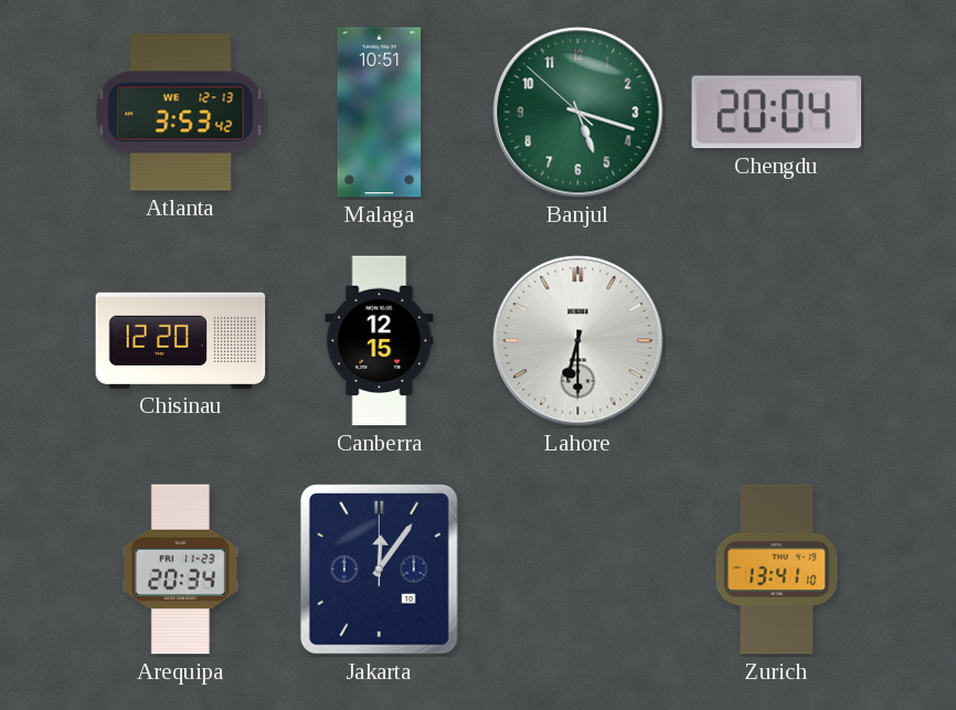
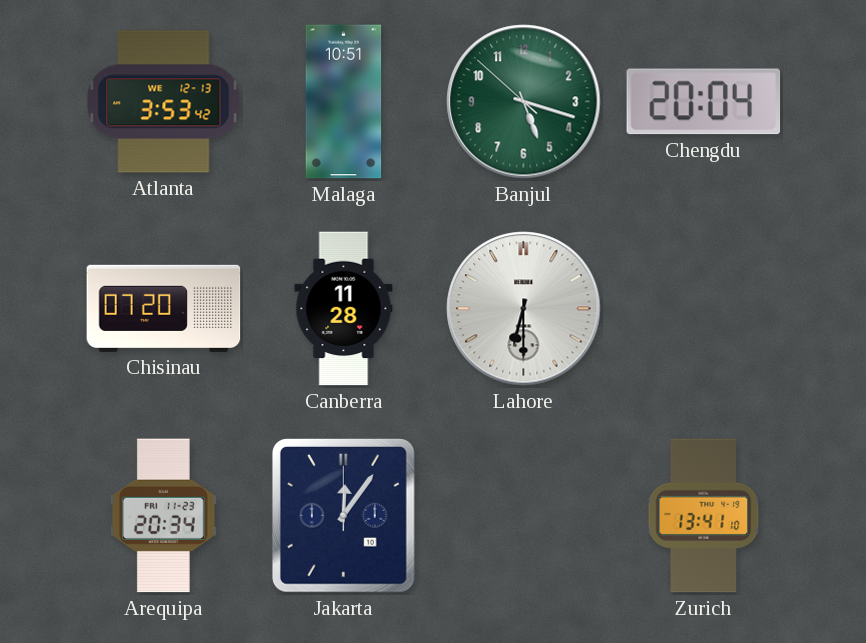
Chisinau: 12:20 -> 07:20
Canberra: 12:15 -> 11:28
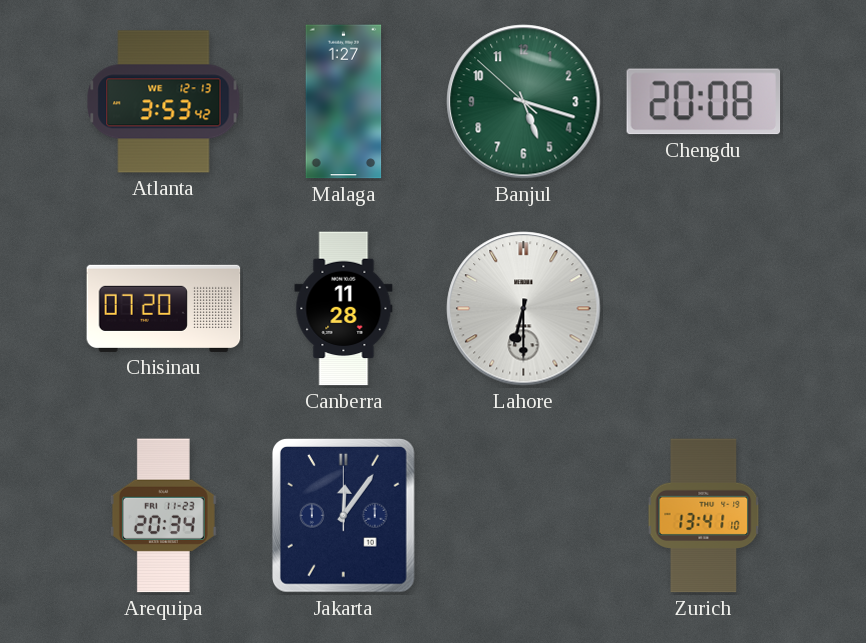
Malaga: 10:51 -> 1:27
Chengdu: 20:04 -> 20:08
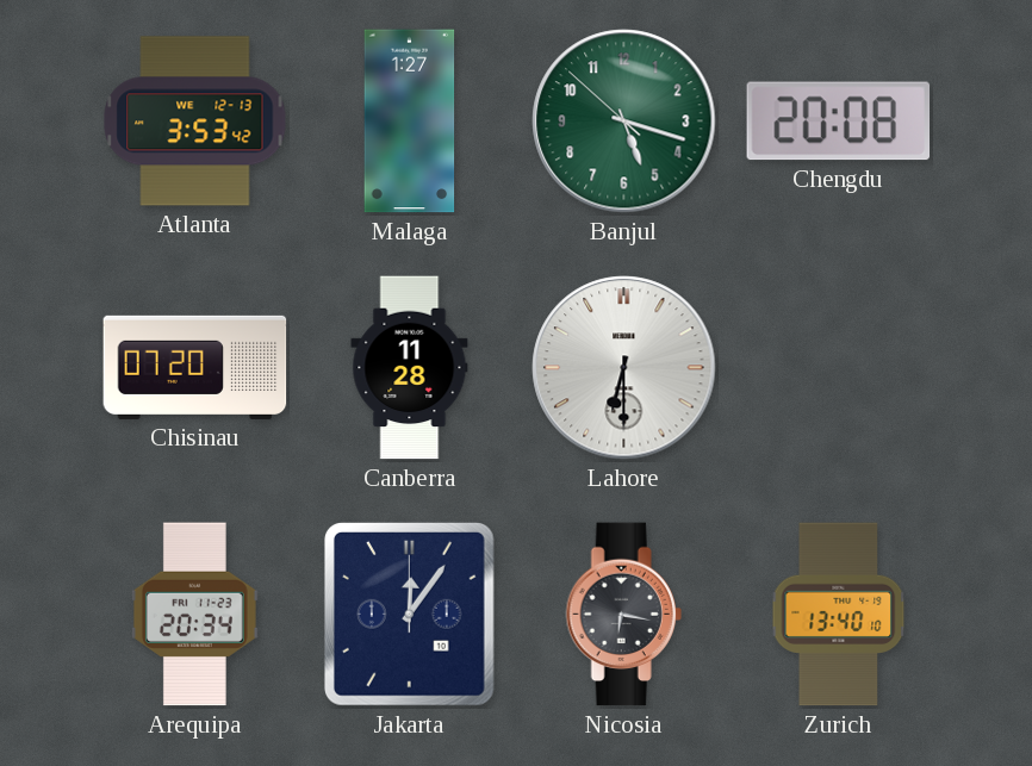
Nicosia: none -> 6:17
Zurich: 13:41 -> 13:40
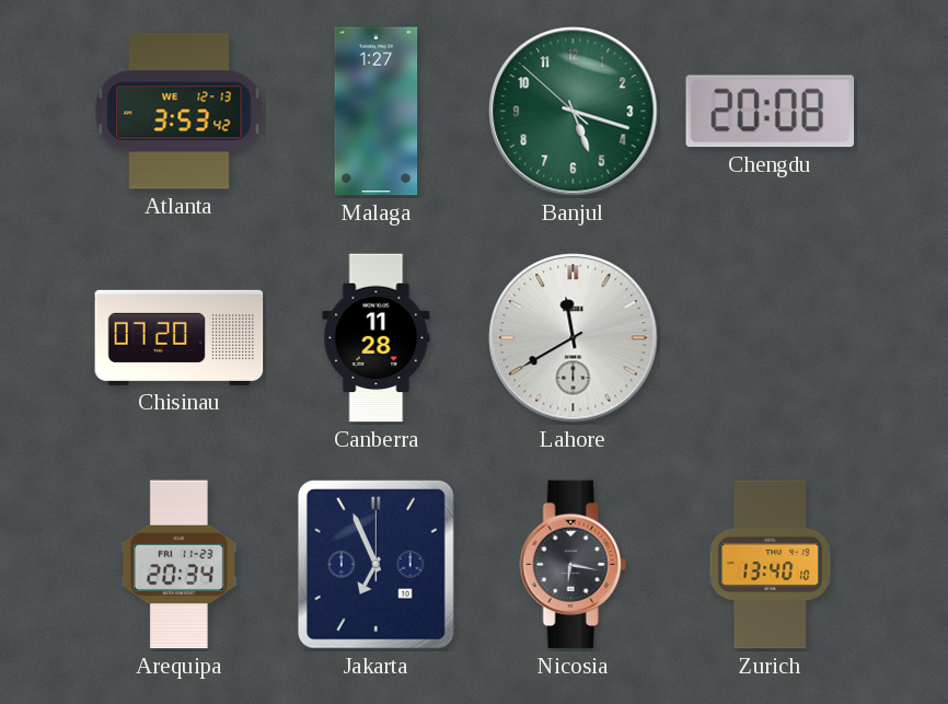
Lahore: 6:30 -> 11:40
Jakarta: 12:06 -> 6:56
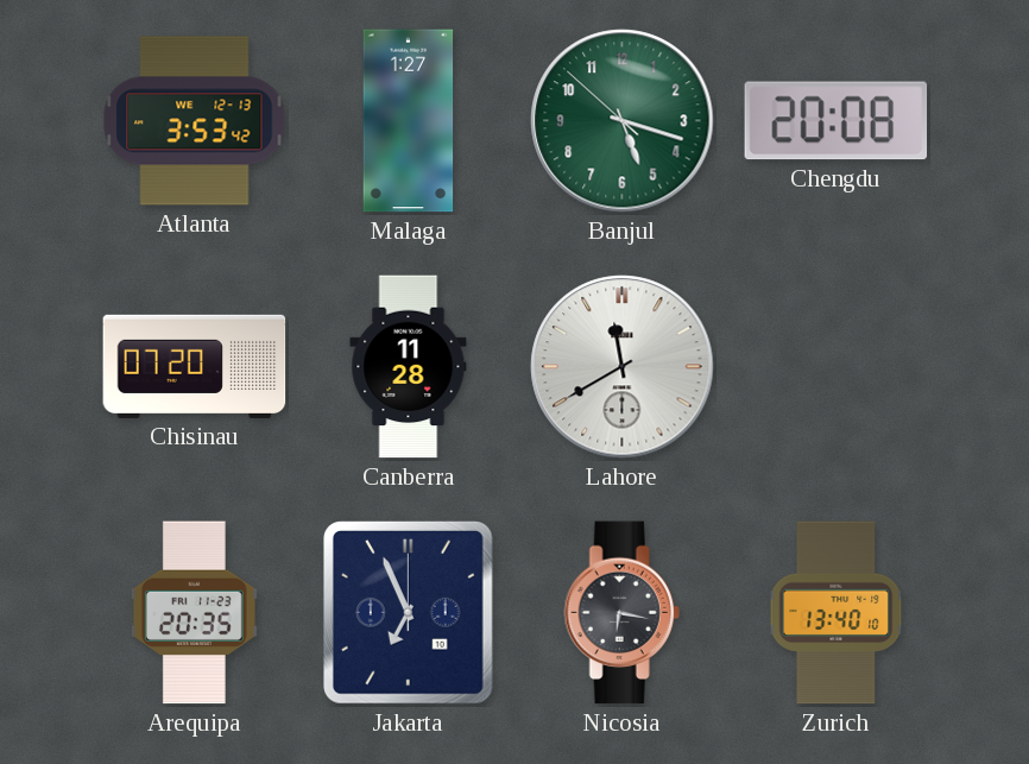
Arequipa: 20:34 -> 20:35
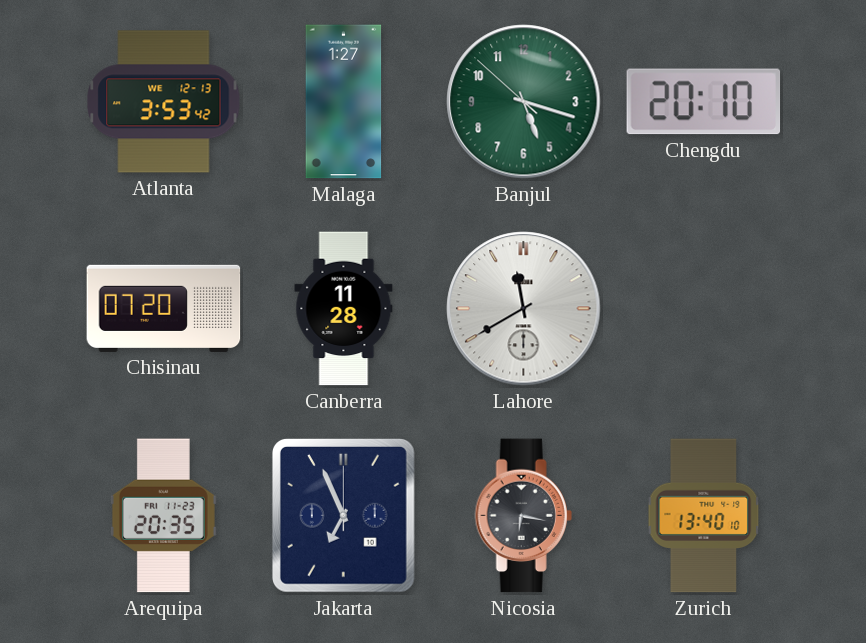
Chengdu: 20:08 -> 20:10
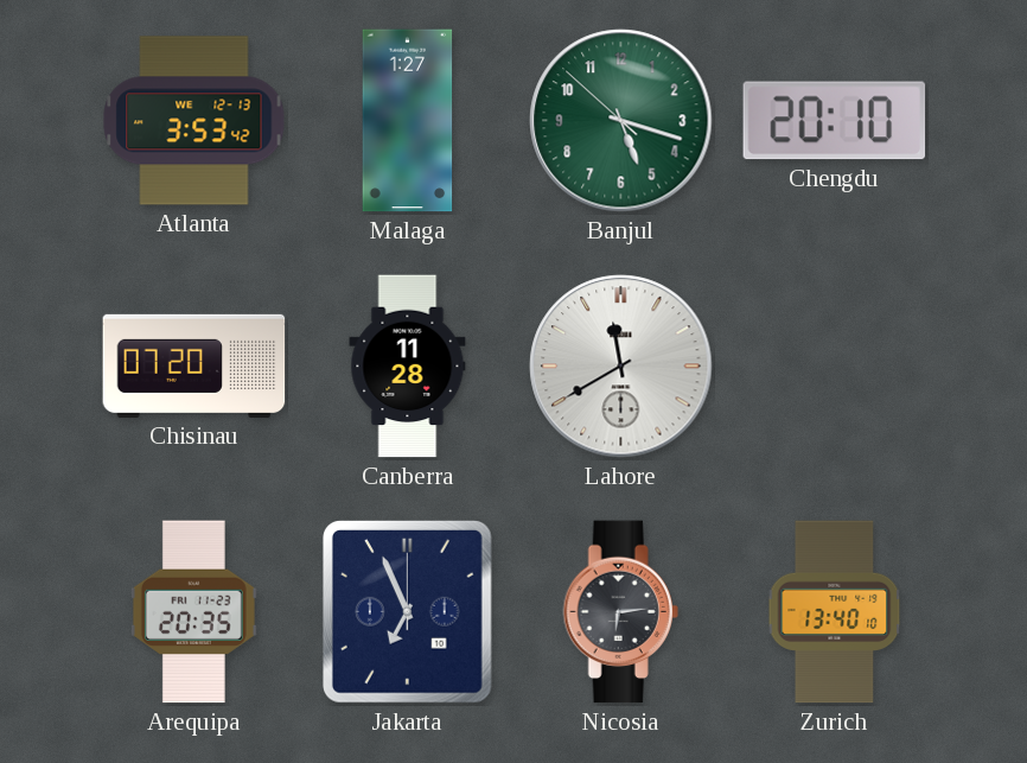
Nicosia: 6:17 -> 6:14
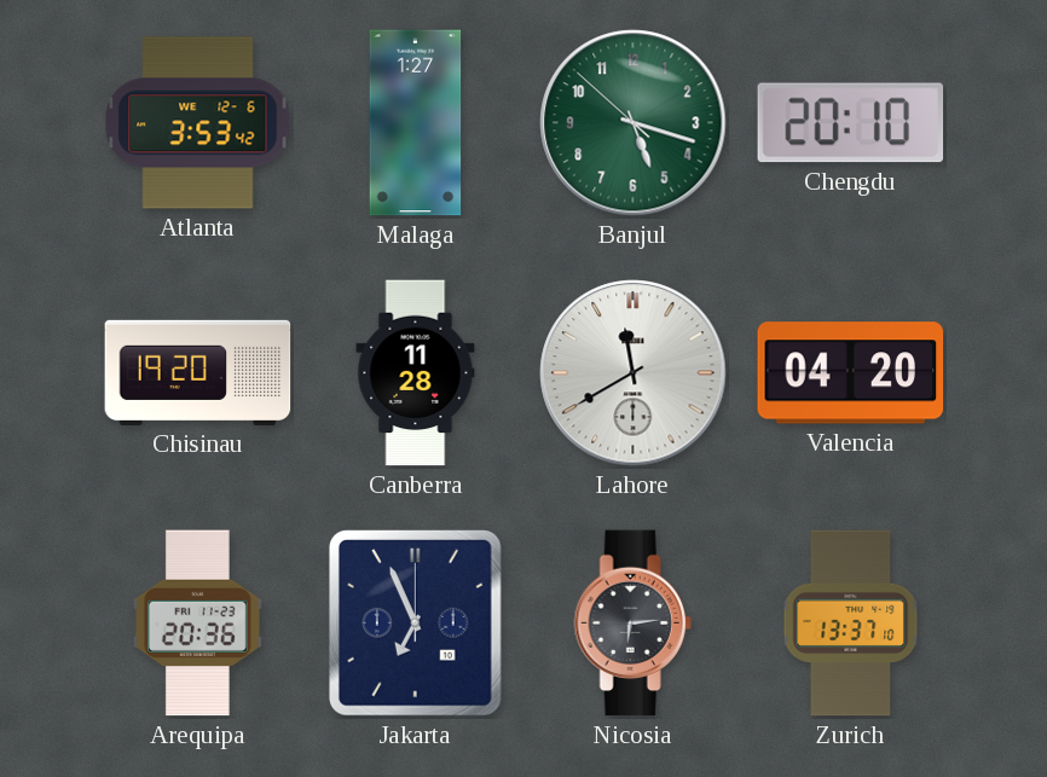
Atlanta date: WE 12-13 -> WE 12-6
Chisinau: 07:20 -> 19:20
Valencia: none -> 04:20
Arequipa: 20:35 -> 20:36
Zurich: 13:40 -> 13:37
